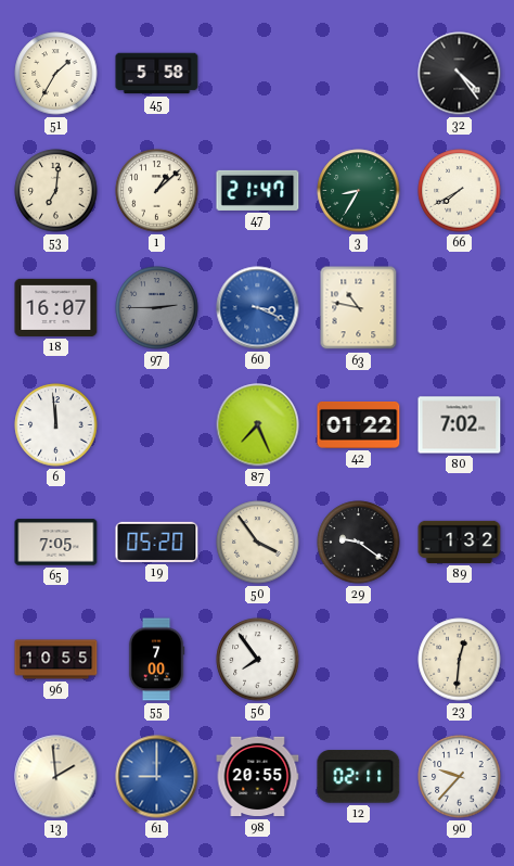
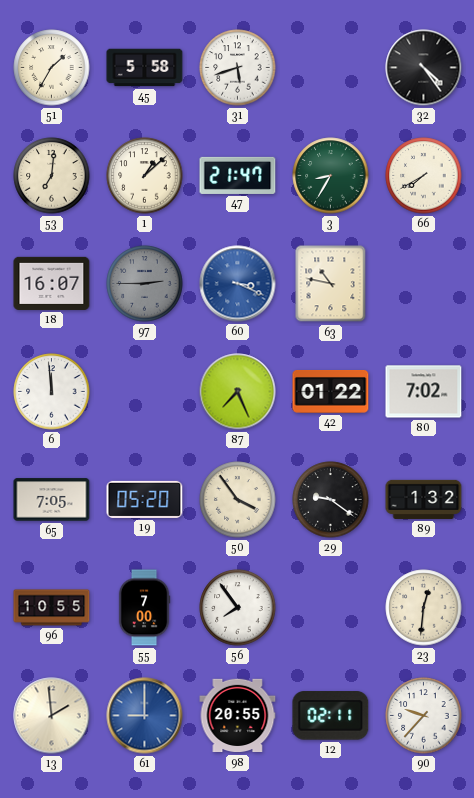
31: none -> 5:42
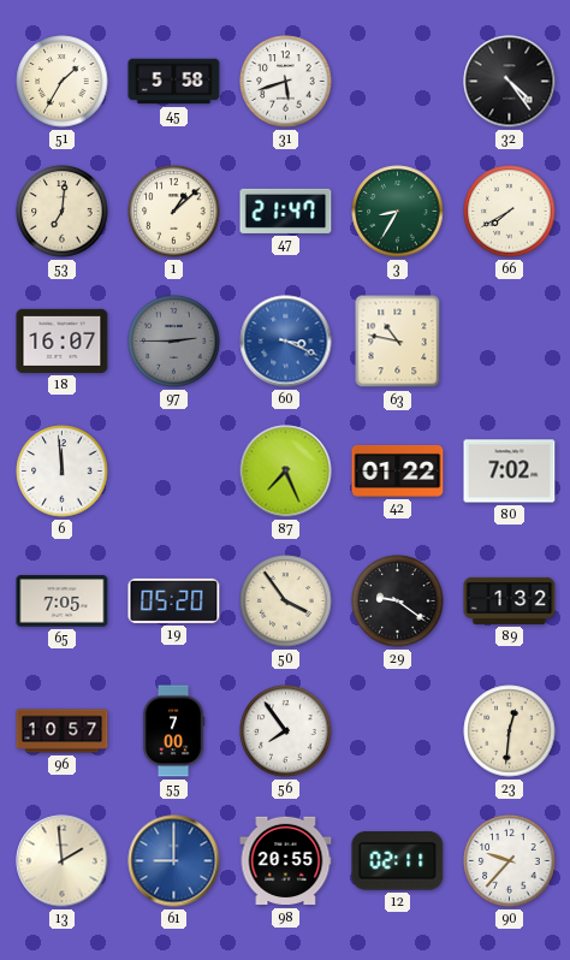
96: 10:55 -> 10:57
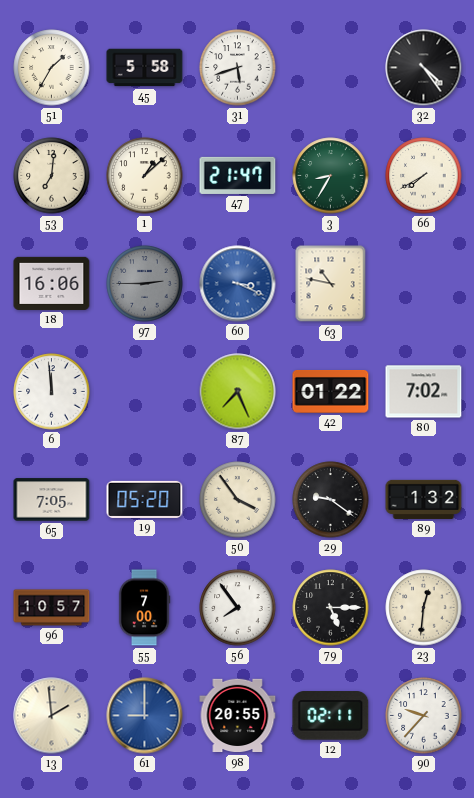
18: 16:07 -> 16:06
79: none -> 5:15
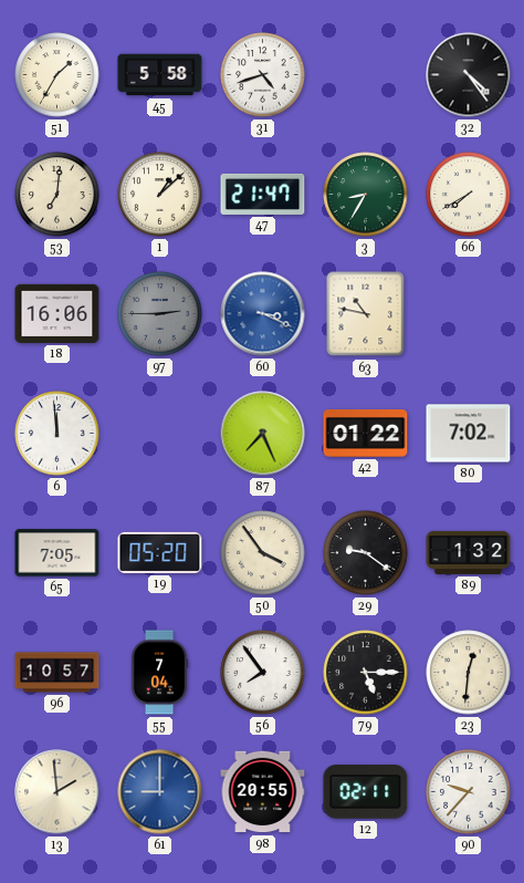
31: 5:42 -> 4:42
55: 7:00 -> 7:04
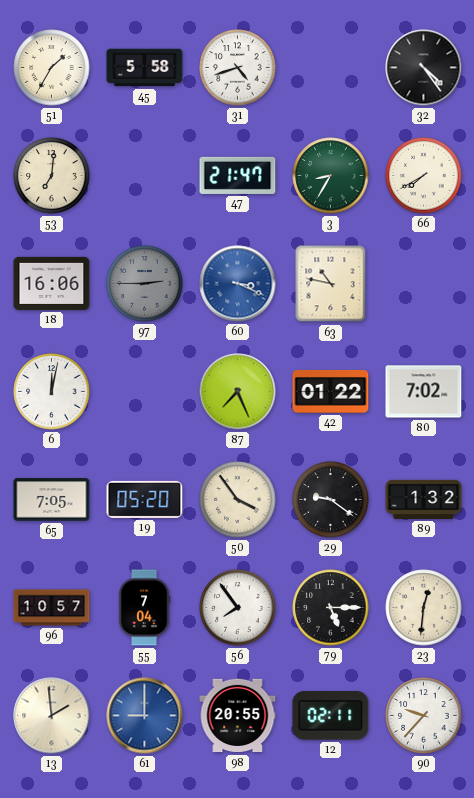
1: 1:08 -> none
6: 11:59 -> 12:02
